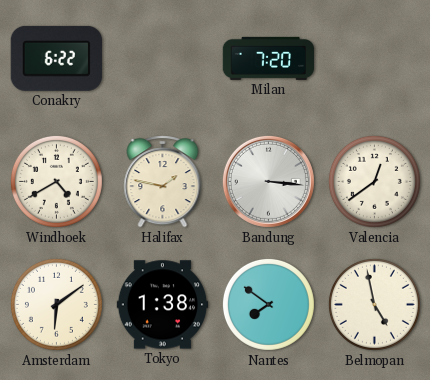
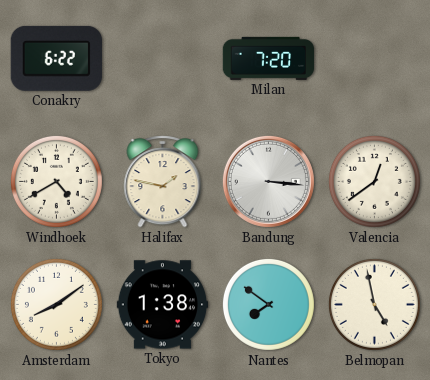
Amsterdam: 6:09 -> 8:09
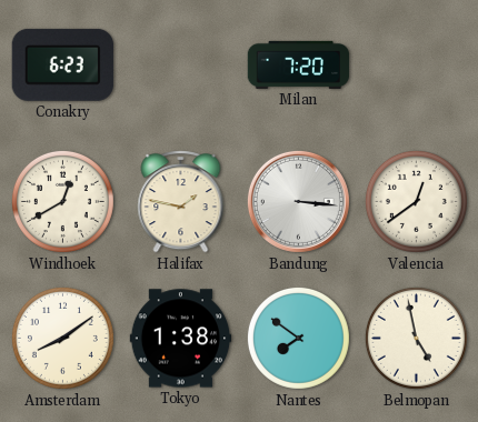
Conakry: 6:22 -> 6:23
Windhoek: 4:40 -> 12:40
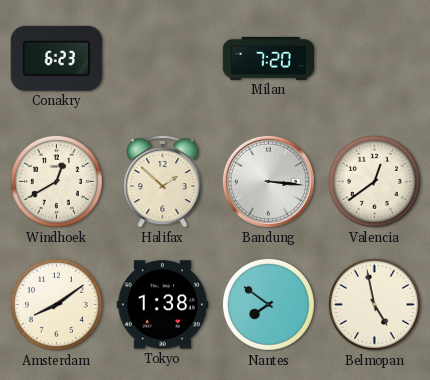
Halifax: 1:47 -> 1:52
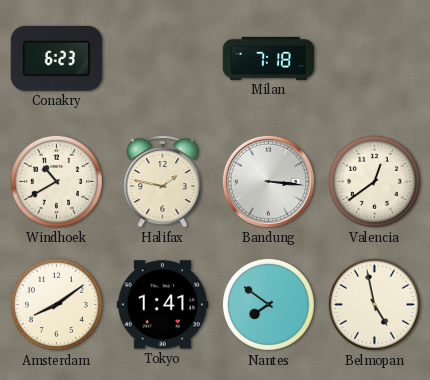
Milan: 7:20 -> 7:18
Windhoek: 12:40 -> 10:40
Halifax: 1:52 -> 1:47
Tokyo: 1:38 -> 1:41
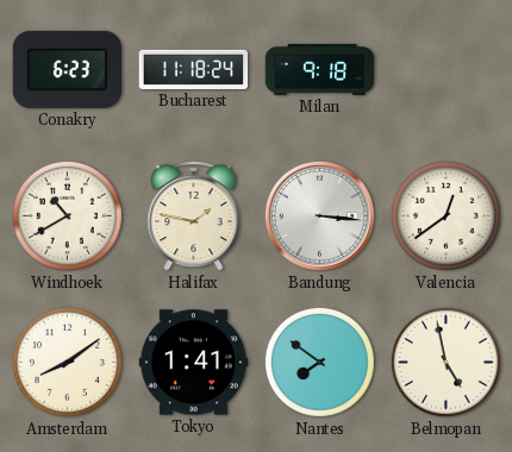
Bucharest: none -> 11:18
Milan: 7:18 -> 9:18
